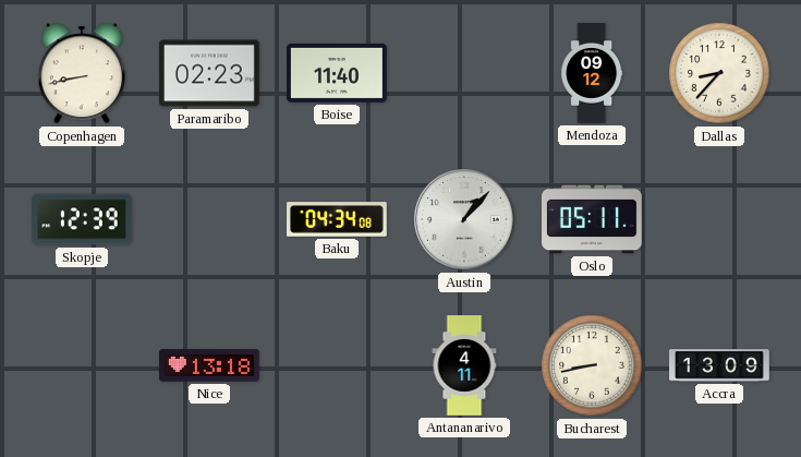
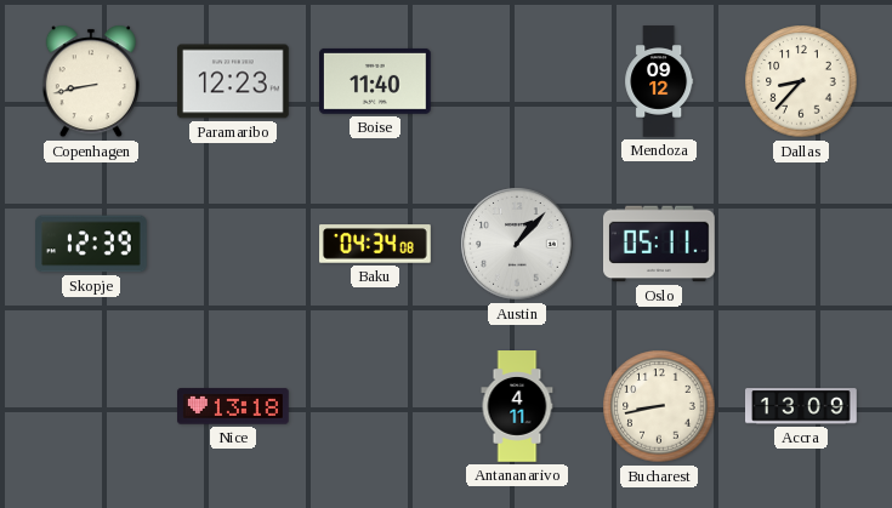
Paramaribo: 02:23 -> 12:23
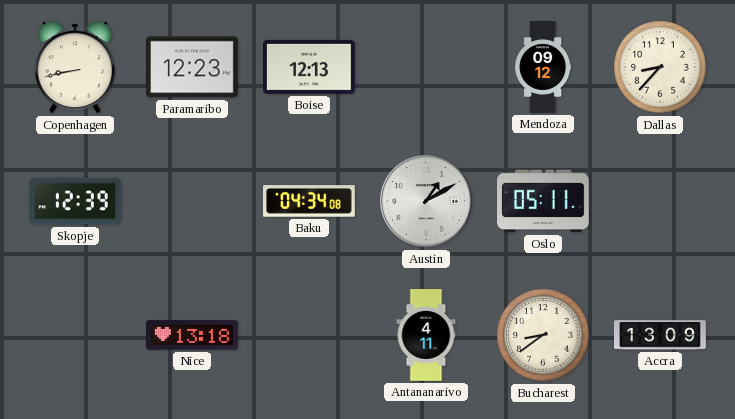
Boise: 11:40 -> 12:13
Austin: 1:07 -> 1:10
Bucharest: 8:43 -> 8:39
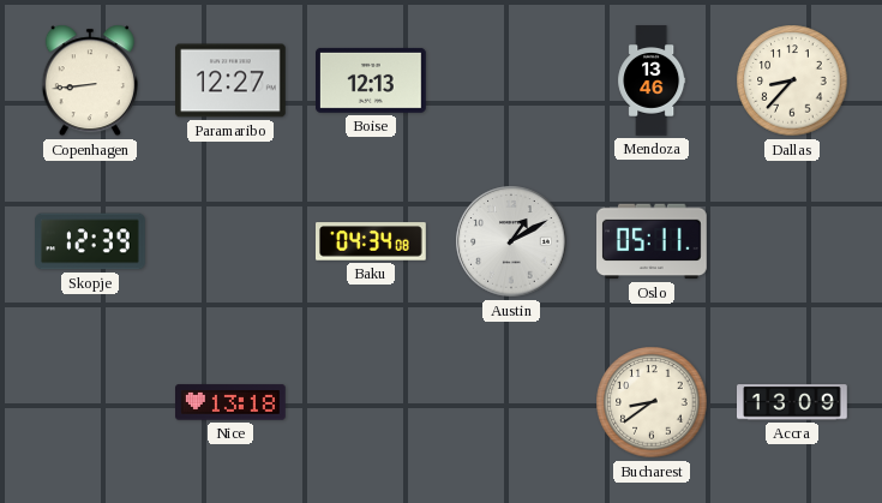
Copenhagen: 8:43 -> 8:44
Paramaribo: 12:23 -> 12:27
Mendoza: 09:12 -> 13:46
Antananarivo: 4:11 -> none
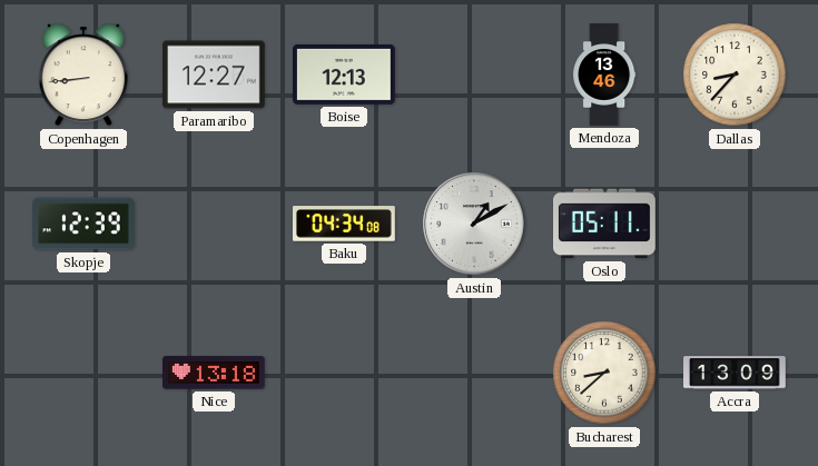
Bucharest: 8:39 -> 8:38
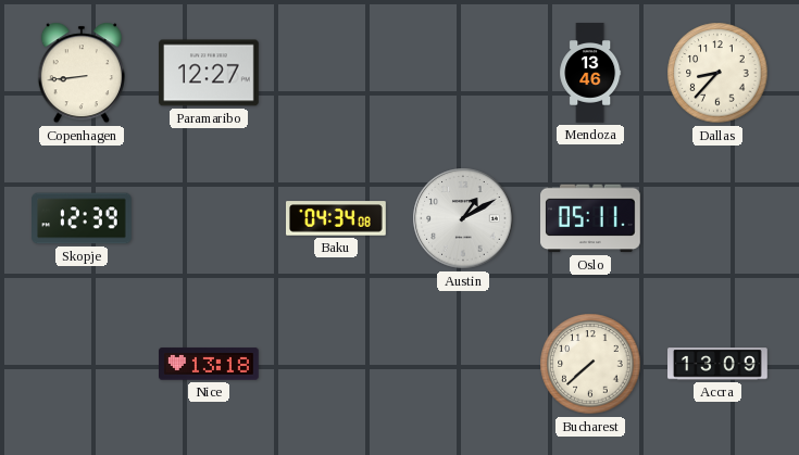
Boise: 12:13 -> none
Bucharest: 8:38 -> 7:38
